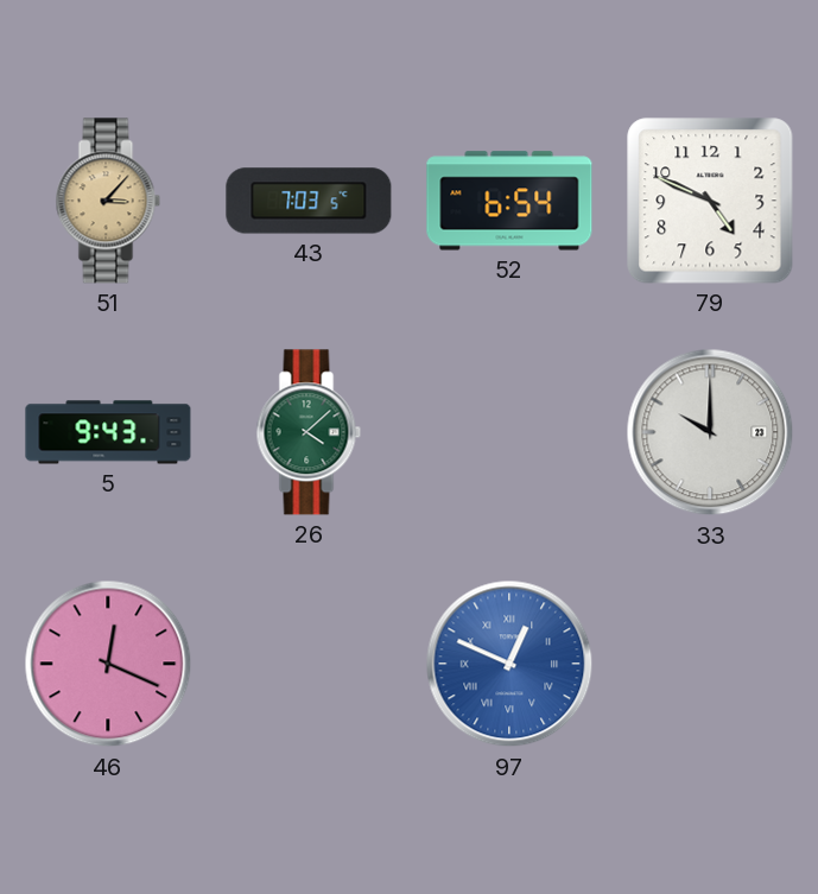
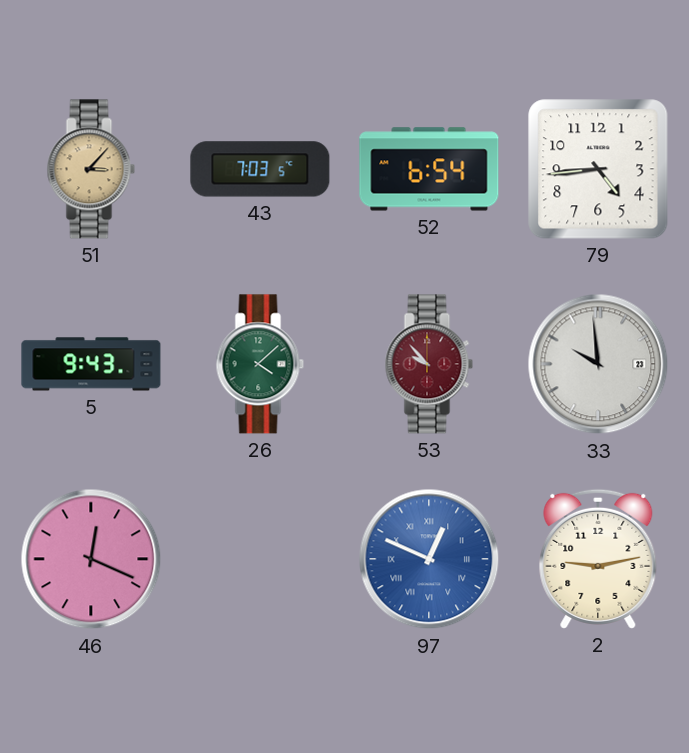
79: 4:49 -> 4:44
53: none -> 9:53
33: 10:00 -> 9:59
2: none -> 9:13
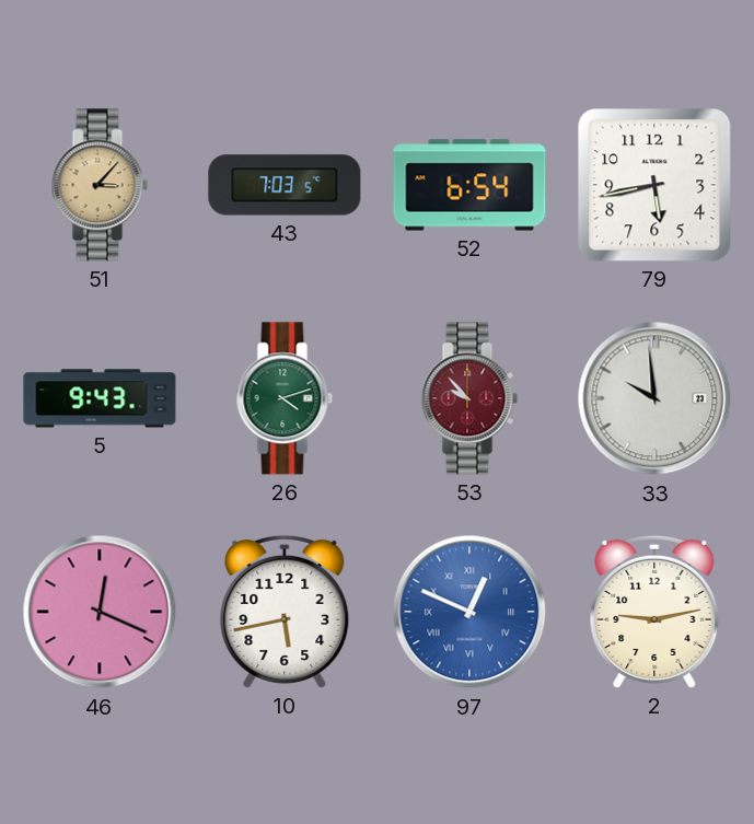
79: 4:44 -> 5:43
26: 4:08 -> 4:12
10: none -> 5:43
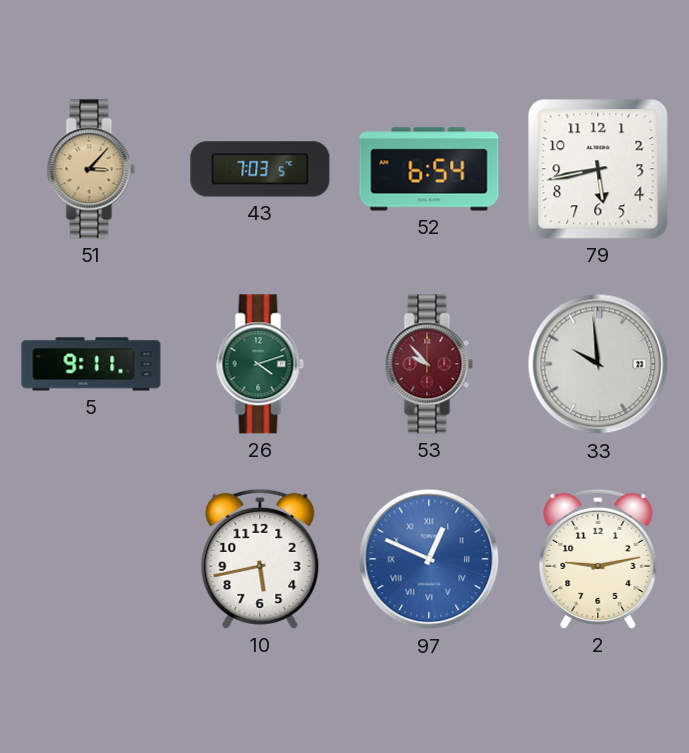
5: 9:43 -> 9:11
46: 12:19 -> none
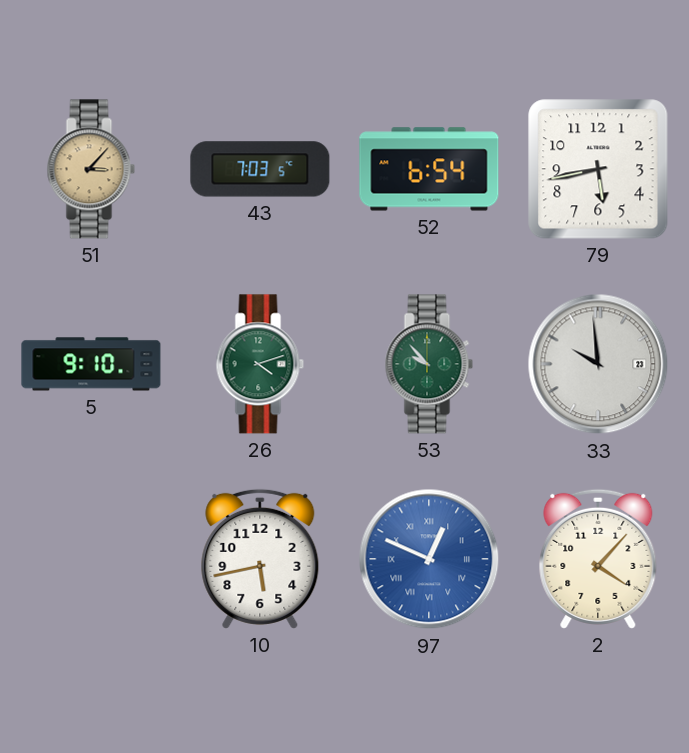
5: 9:11 -> 9:10
53 dial: burgundy -> green
2: 9:13 -> 4:07
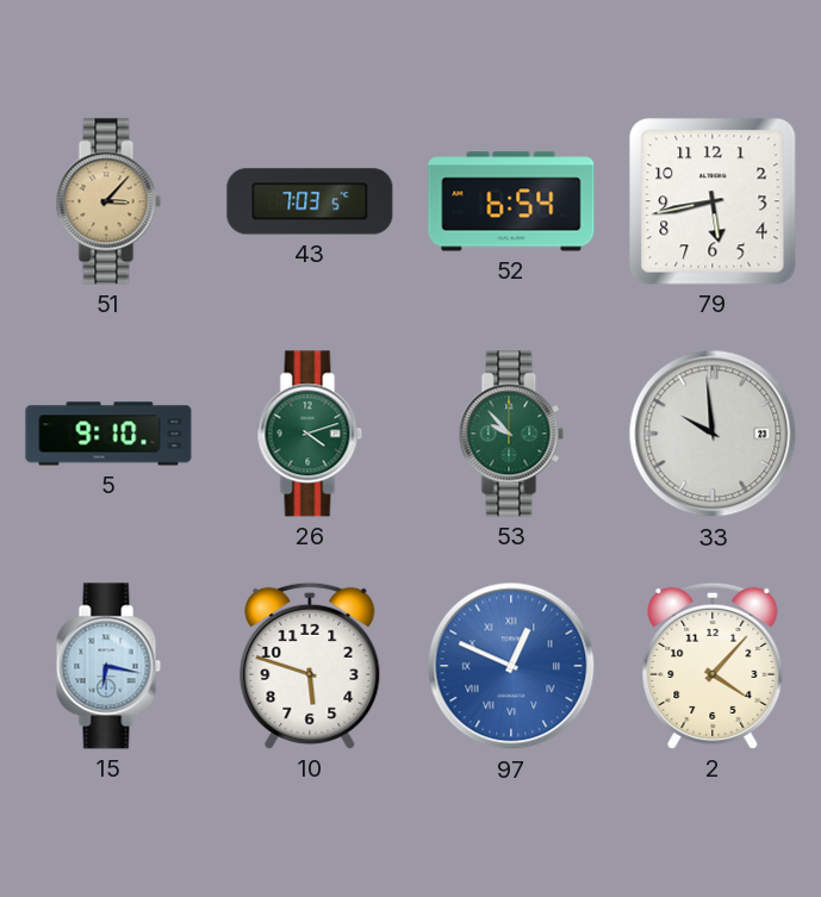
15: none -> 6:17
10: 5:43 -> 5:48
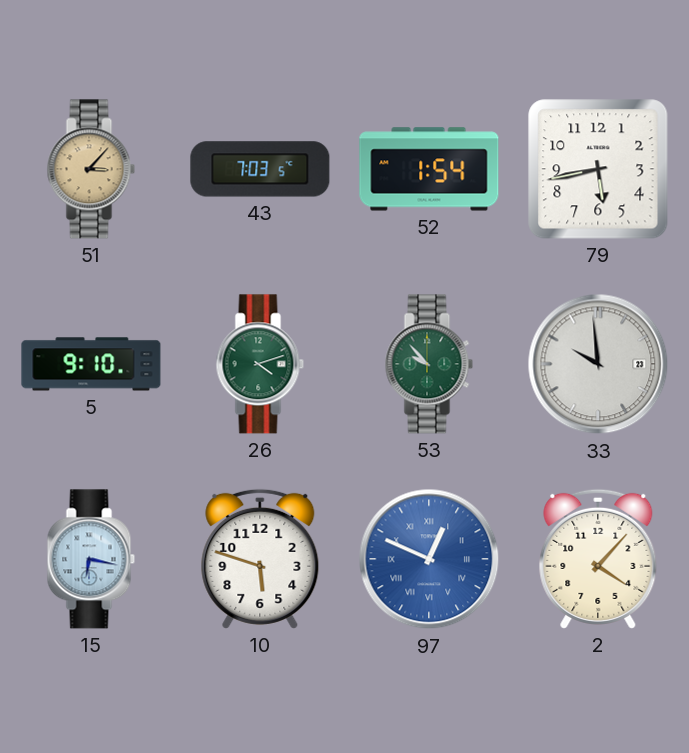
52: 6:54 -> 1:54
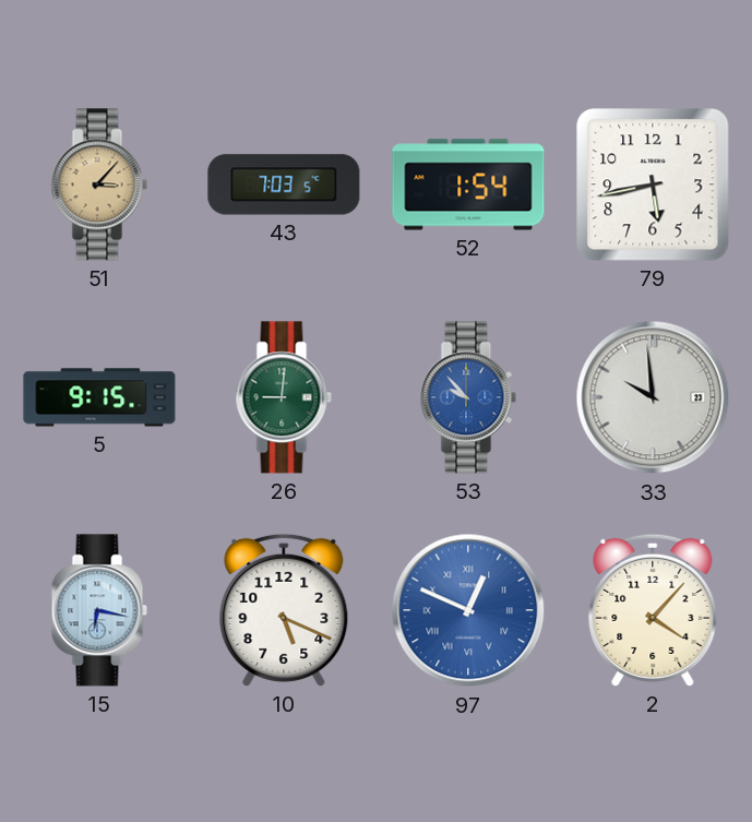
5: 9:10 -> 9:15
26: 4:12 -> 9:01
53 dial: green -> blue
10: 5:48 -> 5:19
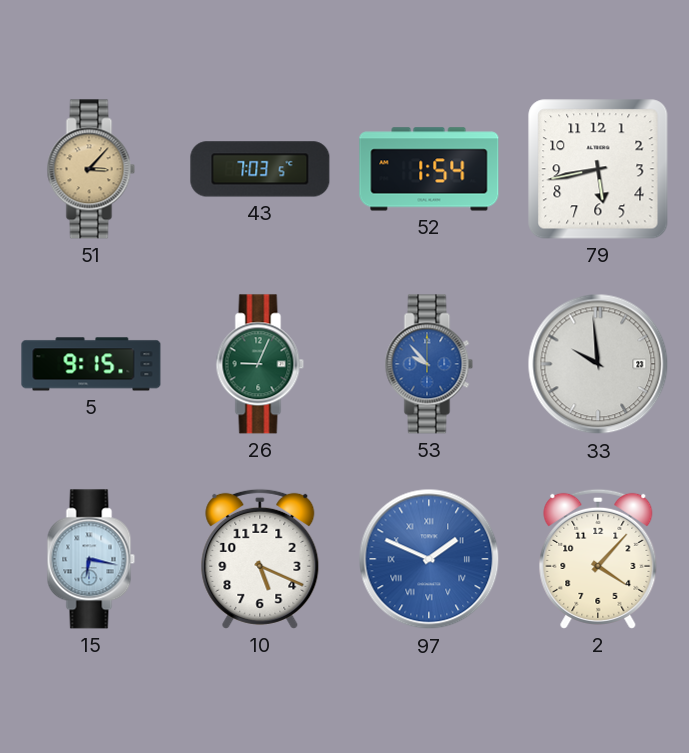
26: 9:01 -> 9:04
97: 12:49 -> 1:49
